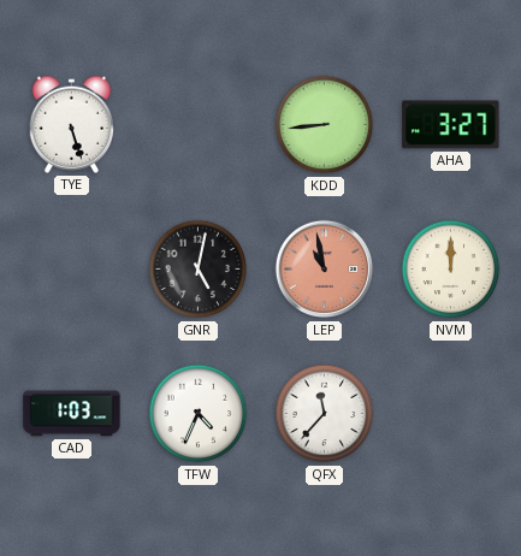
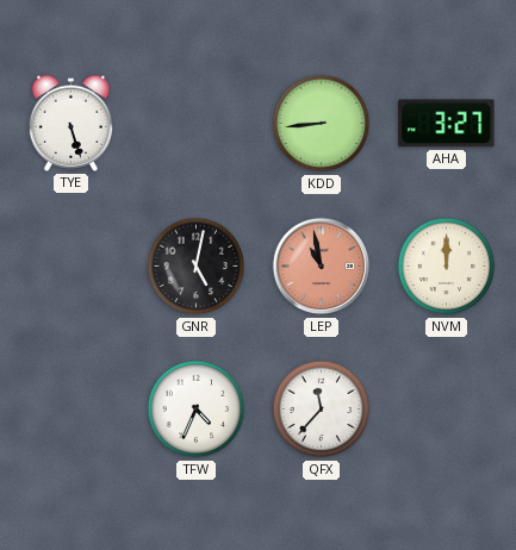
CAD: 1:03 -> none
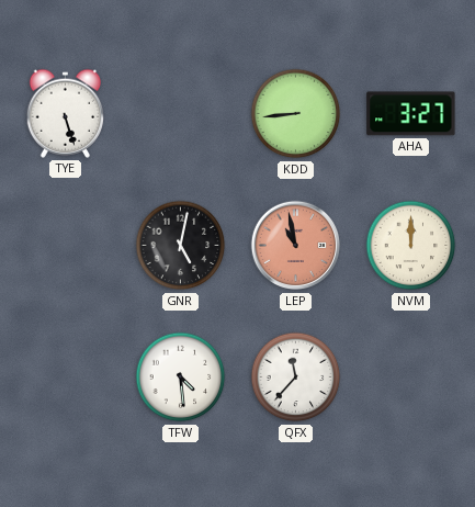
TFW: 4:34 -> 4:29
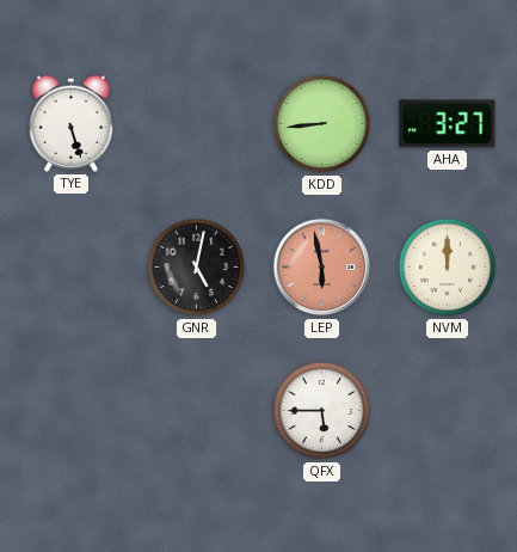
LEP: 10:58 -> 5:58
TFW: 4:29 -> none
QFX: 11:37 -> 5:45
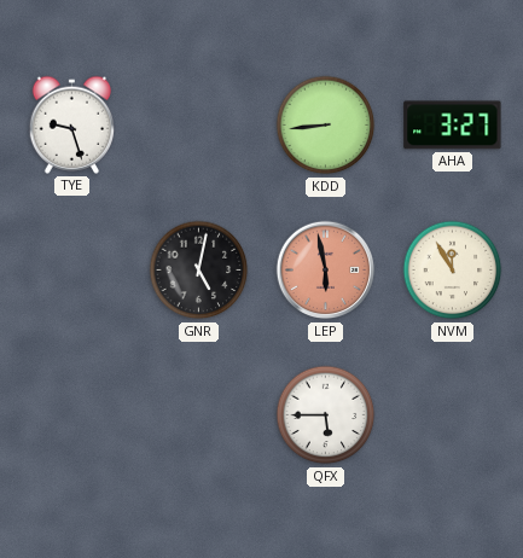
TYE: 5:27 -> 9:27
NVM: 12:00 -> 11:55
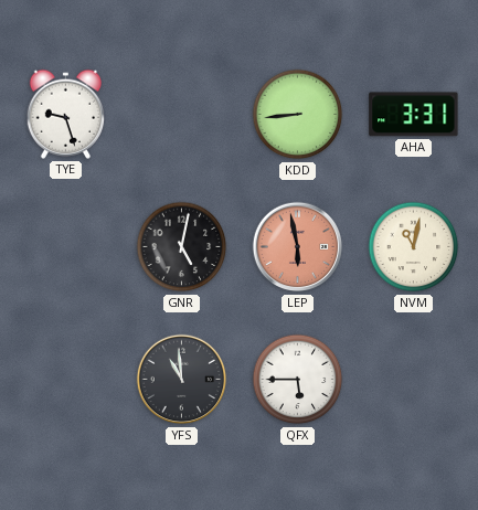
AHA: 3:27 -> 3:31
NVM: 11:55 -> 11:02
YFS: none -> 10:59
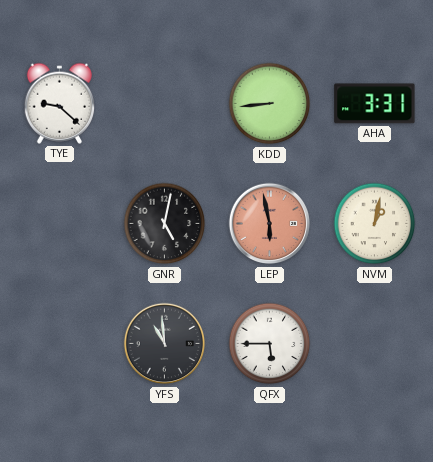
TYE: 9:27 -> 9:22
NVM: 11:02 -> 1:02
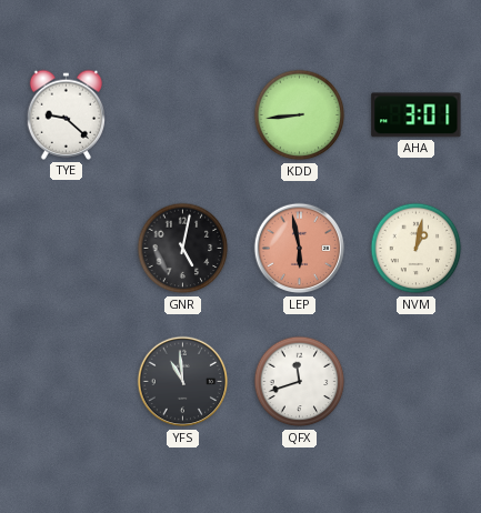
AHA: 3:31 -> 3:01
QFX: 5:45 -> 11:42
